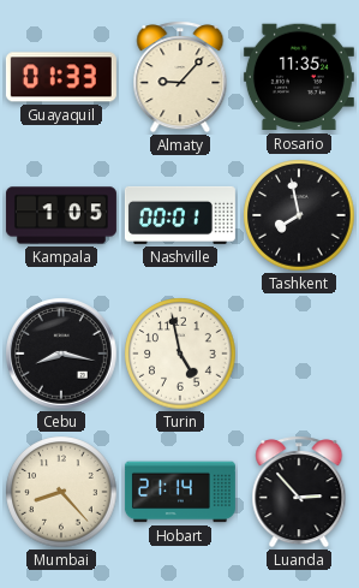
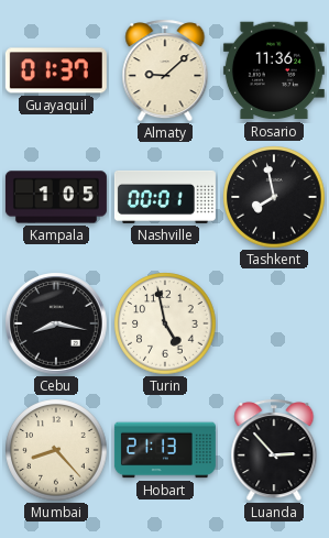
Guayaquil: 01:33 -> 01:37
Almaty: 9:07 -> 9:08
Rosario: 11:35 -> 11:36
Hobart: 21:14 -> 21:13
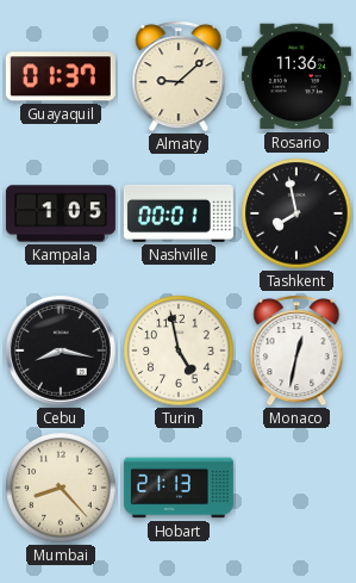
Monaco: none -> 12:32
Luanda: 2:53 -> none
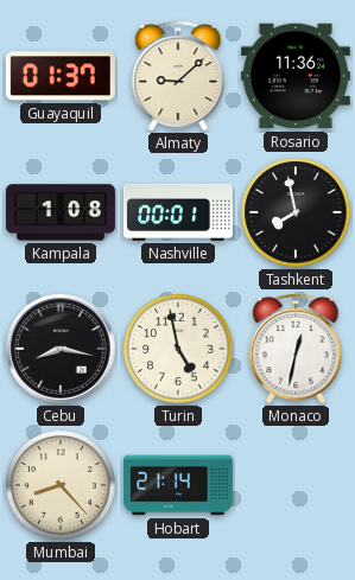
Kampala: 1:05 -> 1:08
Hobart: 21:13 -> 21:14
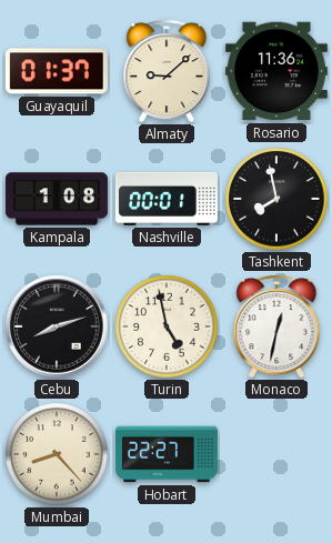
Cebu: 8:17 -> 8:12
Hobart: 21:14 -> 22:27
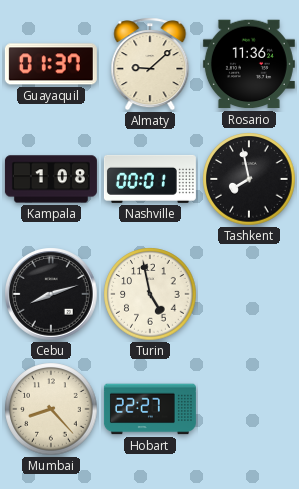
Monaco: 12:32 -> none
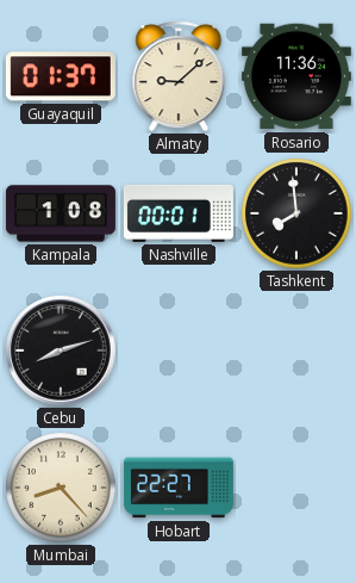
Tashkent: 7:58 -> 7:59
Turin: 4:58 -> none
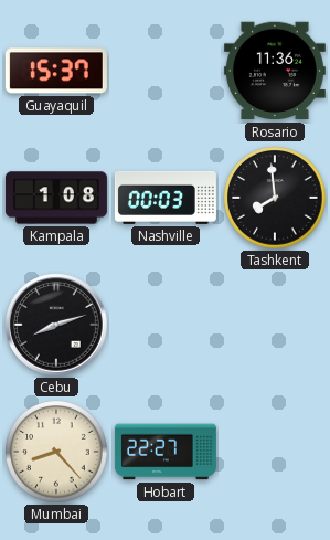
Guayaquil: 01:37 -> 15:37
Almaty: 9:08 -> none
Nashville: 00:01 -> 00:03
